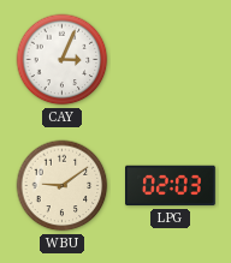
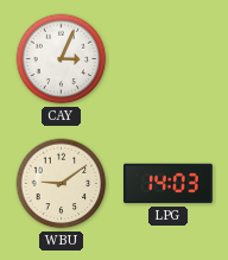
LPG: 02:03 -> 14:03
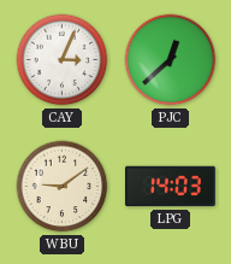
PJC: none -> 12:38
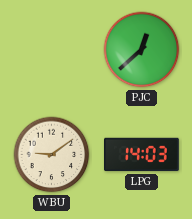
CAY: 3:04 -> none
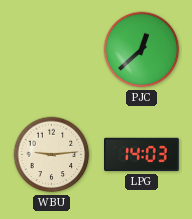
WBU: 9:09 -> 9:14
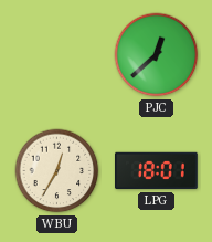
WBU: 9:14 -> 12:35
LPG: 14:03 -> 18:01
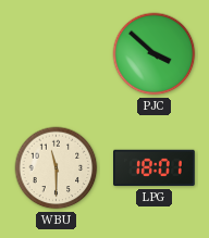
PJC: 12:38 -> 3:52
WBU: 12:35 -> 11:30
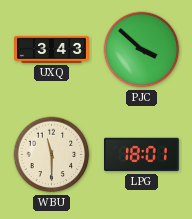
UXQ: none -> 3:43
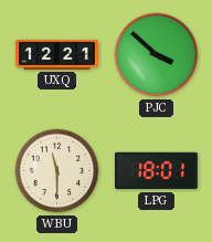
UXQ: 3:43 -> 12:21
